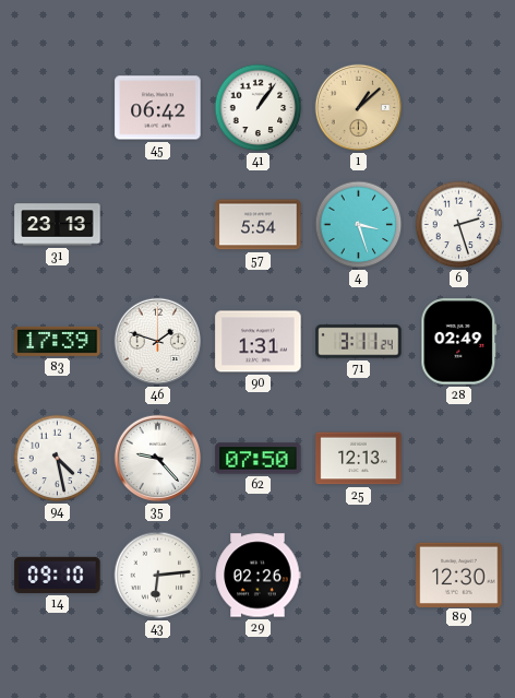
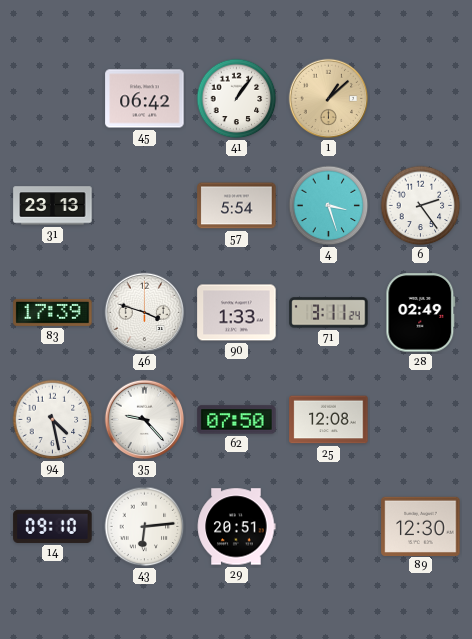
6: 2:27 -> 2:24
46: 1:48 -> 3:48
90: 1:31 -> 1:33
25: 12:13 -> 12:08
29: 02:26 -> 20:51
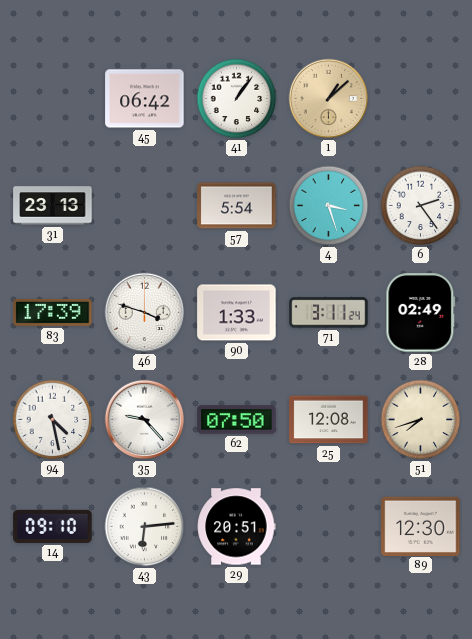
51: none -> 7:42
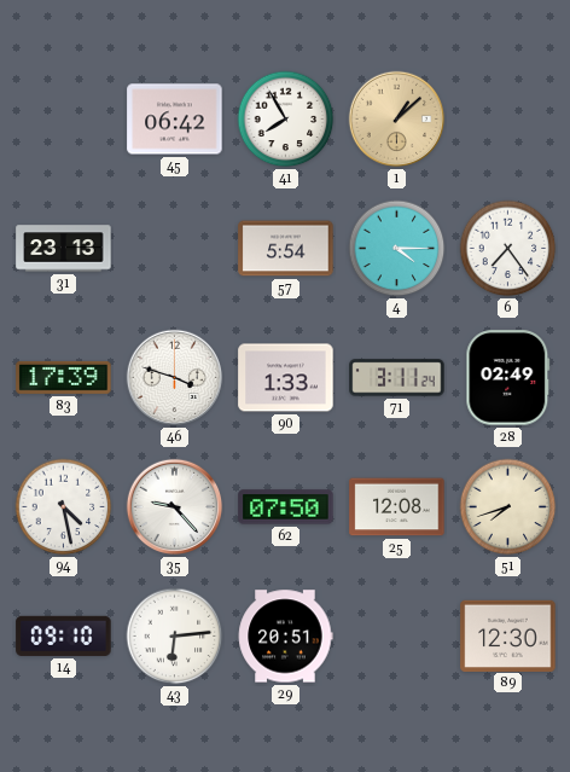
41: 1:06 -> 7:55
4: 3:27 -> 4:15
6: 2:24 -> 7:24
